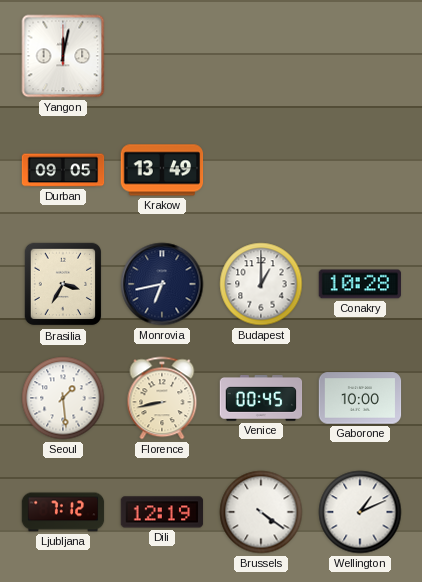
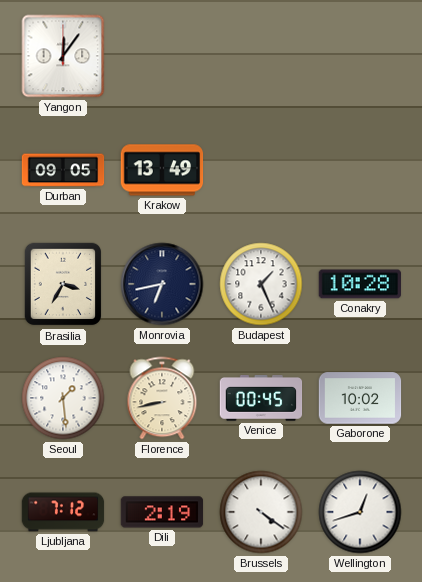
Yangon: 12:02 -> 12:06
Budapest: 1:00 -> 1:26
Gaborone: 10:00 -> 10:02
Dili: 12:19 -> 2:19
Wellington: 1:11 -> 12:42
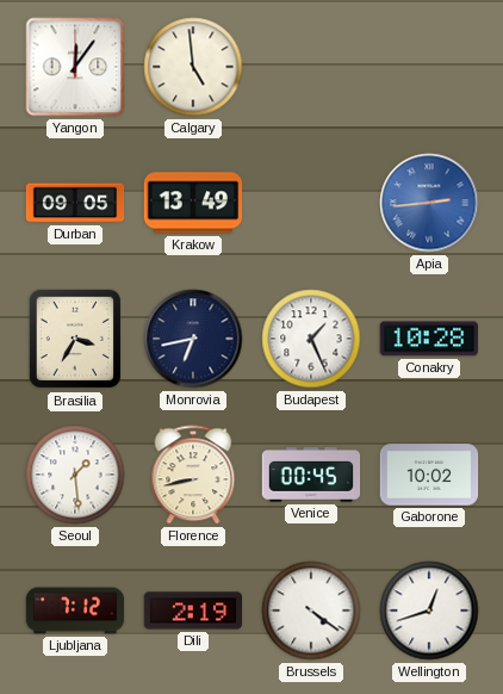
Calgary: none -> 4:59
Apia: none -> 2:44
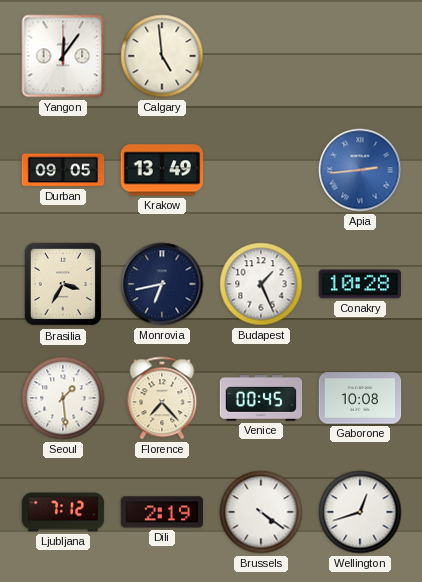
Florence: 8:43 -> 7:23
Gaborone: 10:02 -> 10:08
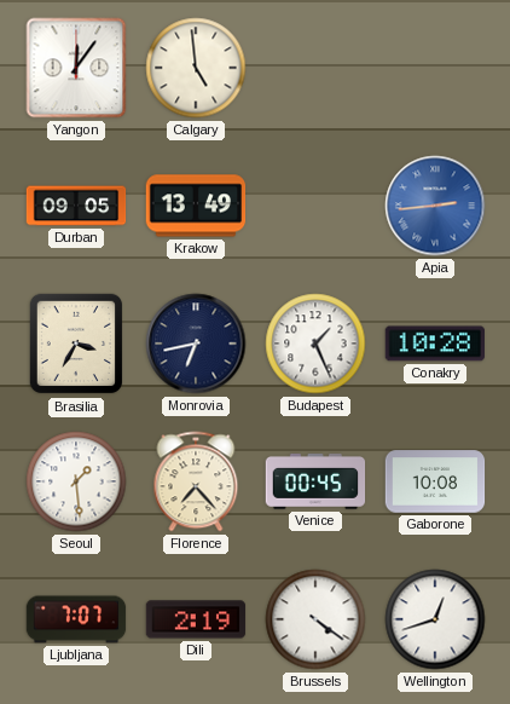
Ljubljana: 7:12 -> 7:07
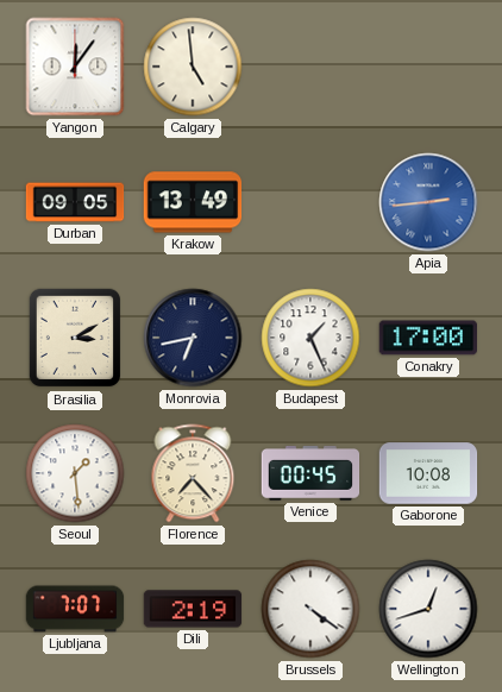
Brasilia: 3:35 -> 3:10
Conakry: 10:28 -> 17:00
